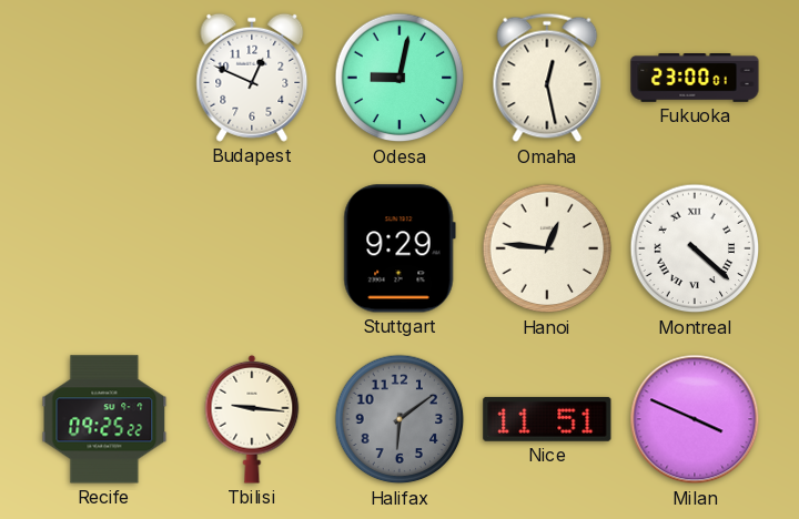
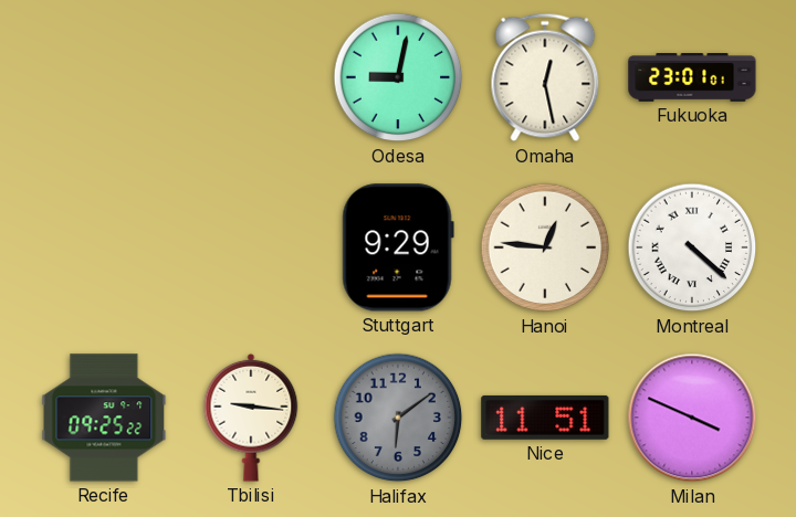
Budapest: 12:49 -> none
Fukuoka: 23:00 -> 23:01
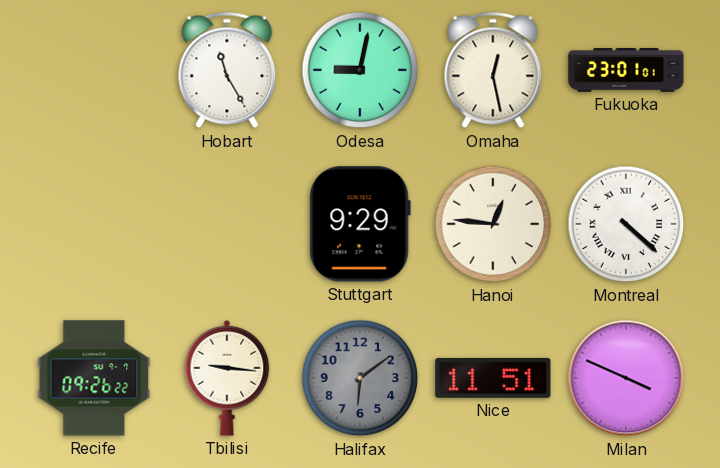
Hobart: none -> 11:25
Recife: 09:25 -> 09:26
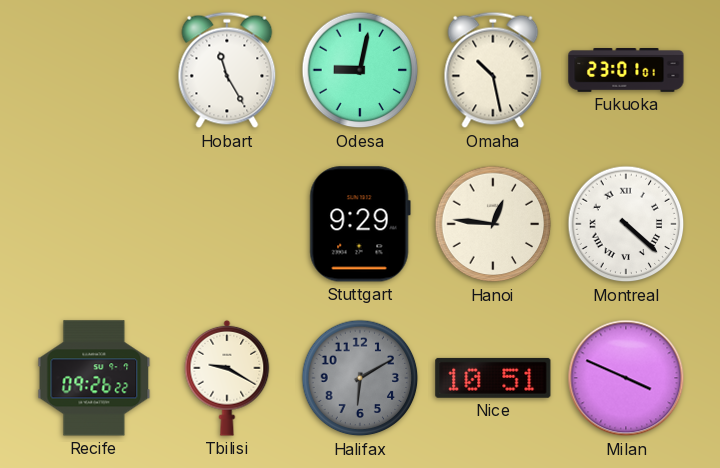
Omaha: 12:28 -> 10:28
Tbilisi: 9:16 -> 9:20
Halifax: 6:09 -> 6:10
Nice: 11:51 -> 10:51
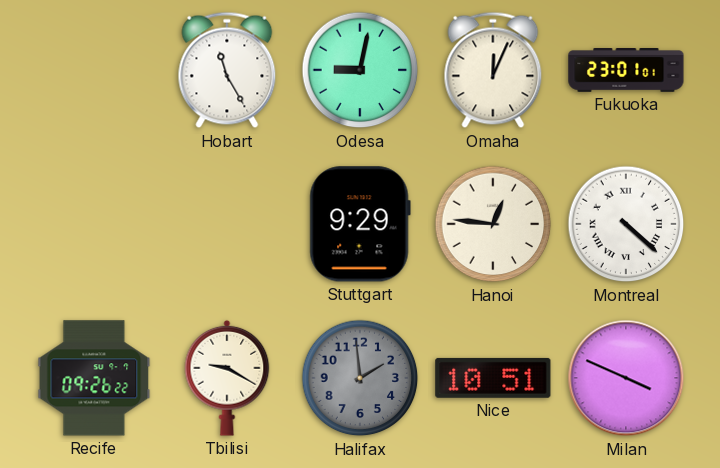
Omaha: 10:28 -> 12:04
Halifax: 6:10 -> 1:59
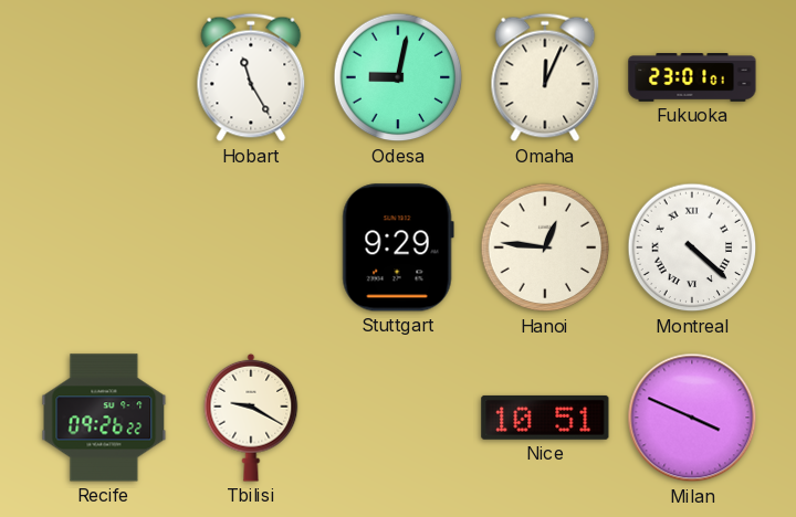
Halifax: 1:59 -> none
